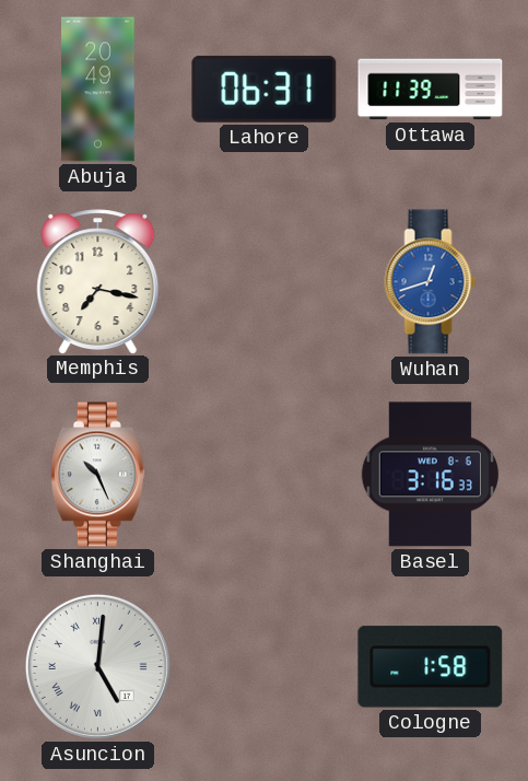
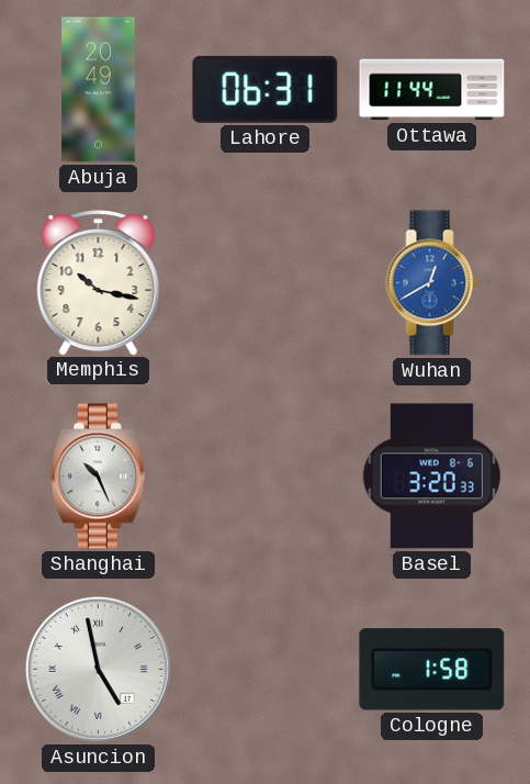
Ottawa: 11:39 -> 11:44
Memphis: 7:17 -> 10:17
Wuhan: 12:42 -> 12:40
Basel: 3:16 -> 3:20
Asuncion: 5:01 -> 4:58
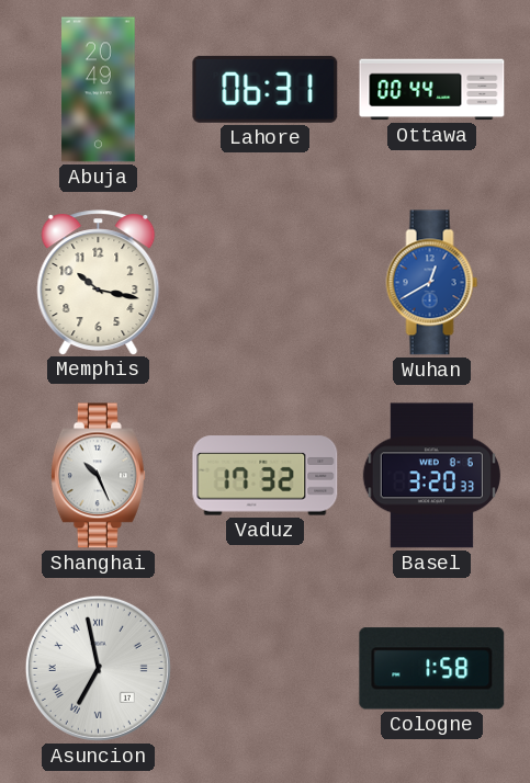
Ottawa: 11:44 -> 00:44
Vaduz: none -> 17:32
Asuncion: 4:58 -> 6:58
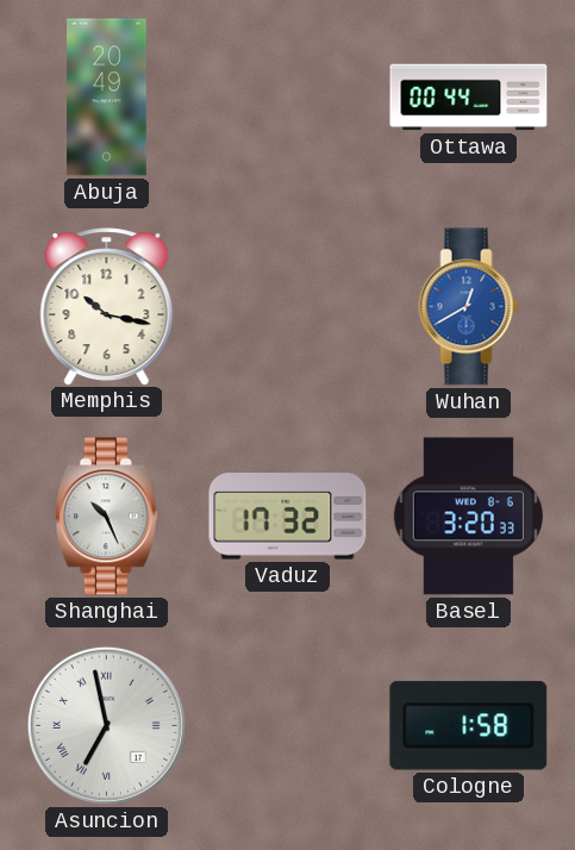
Lahore: 06:31 -> none
